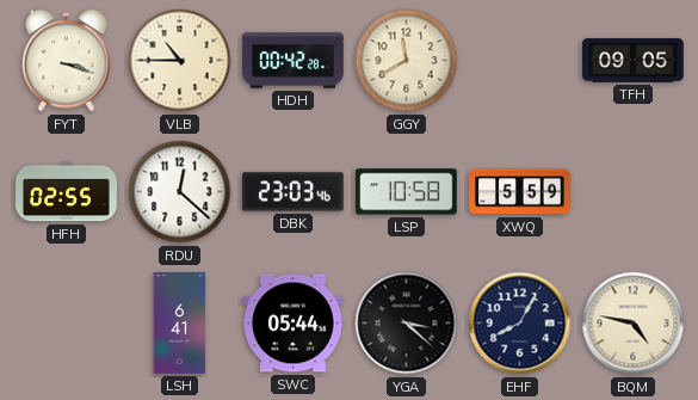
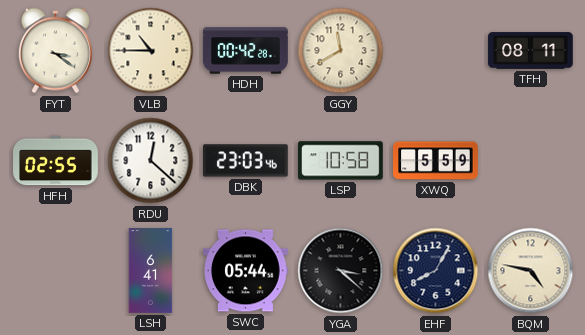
FYT: 3:18 -> 3:21
TFH: 09:05 -> 08:11
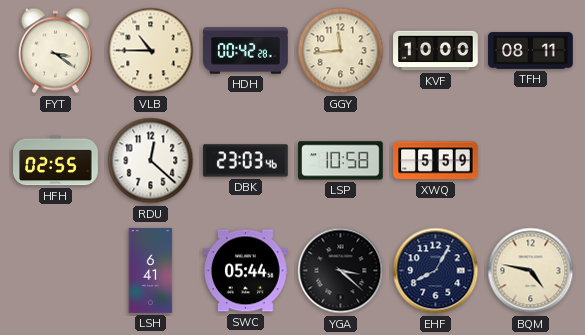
GGY: 11:40 -> 11:44
KVF: none -> 10:00
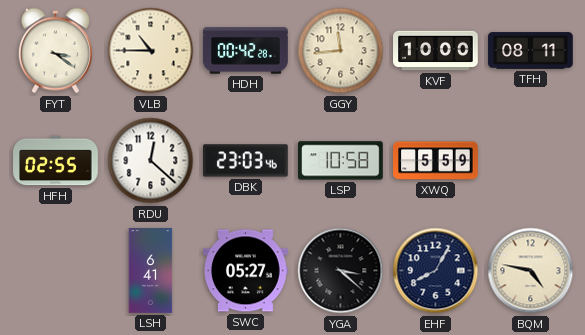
SWC: 05:44 -> 05:27
